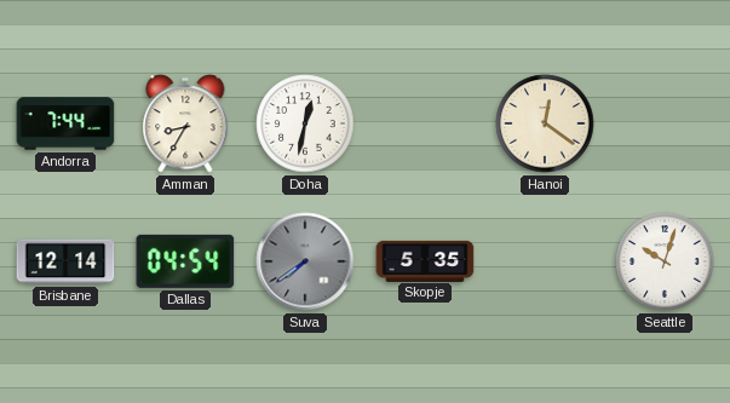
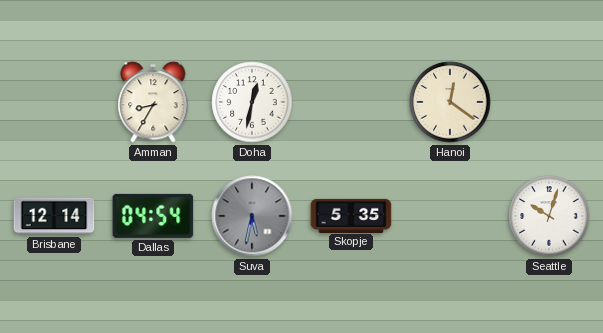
Andorra: 7:44 -> none
Suva: 7:39 -> 5:32
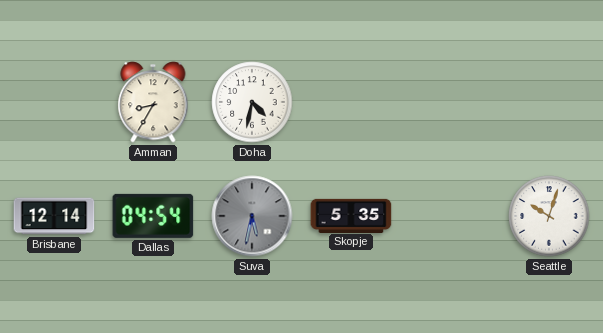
Doha: 12:32 -> 4:32
Hanoi: 12:21 -> none
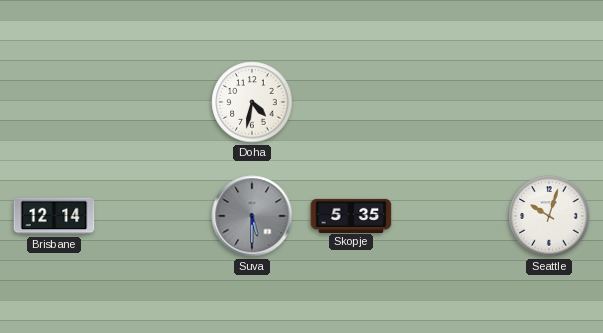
Amman: 8:35 -> none
Dallas: 04:54 -> none
Suva: 5:32 -> 5:30
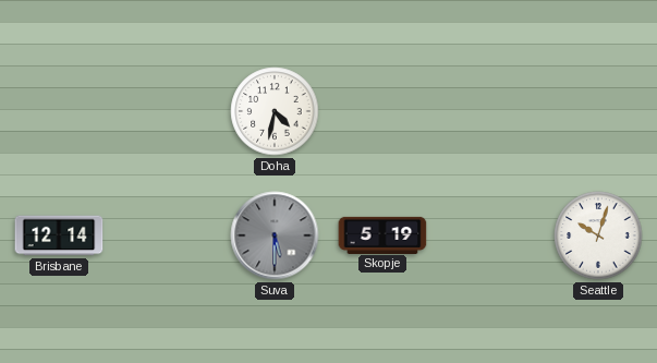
Skopje: 5:35 -> 5:19
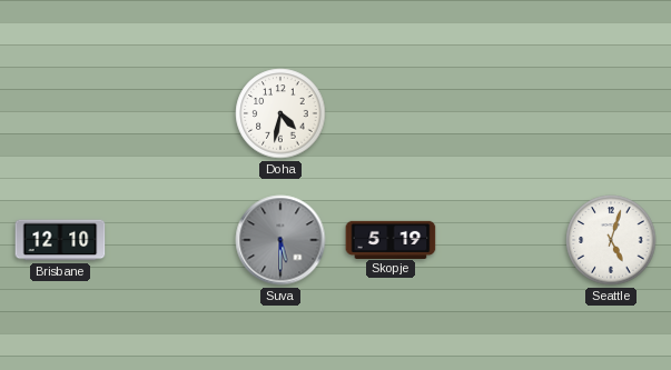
Brisbane: 12:14 -> 12:10
Seattle: 10:03 -> 5:03
